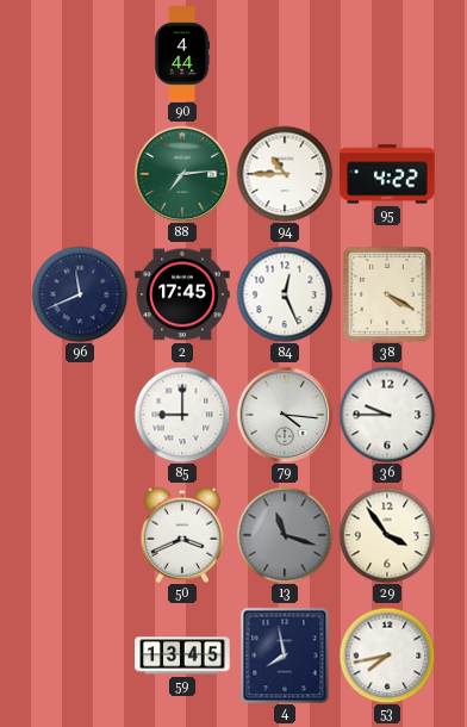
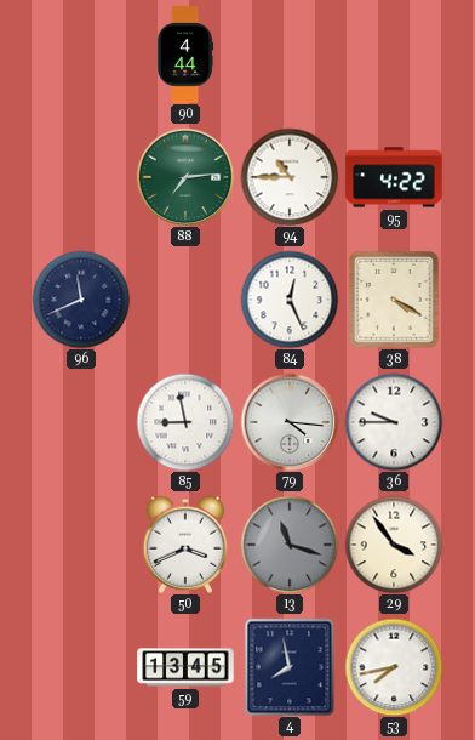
2: 17:45 -> none
85: 9:00 -> 8:58
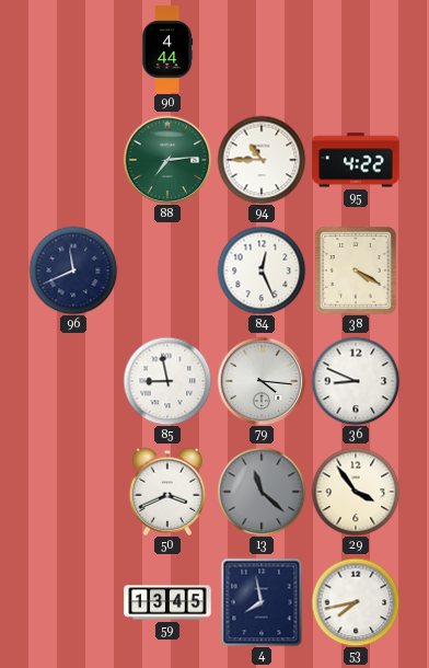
36: 9:45 -> 8:49
13: 11:18 -> 11:22
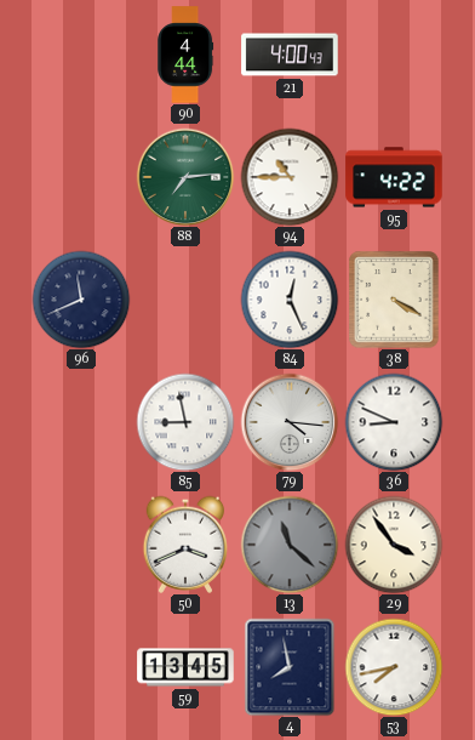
21: none -> 4:00
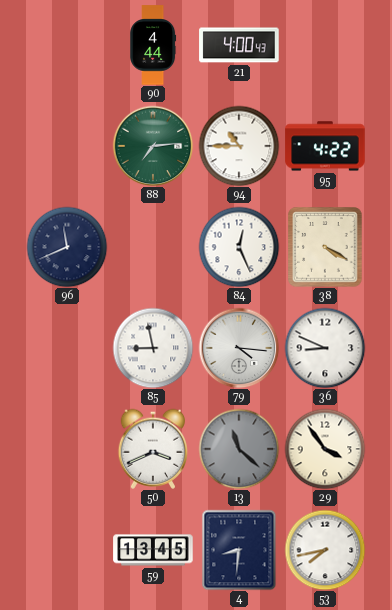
4: 7:58 -> 8:31
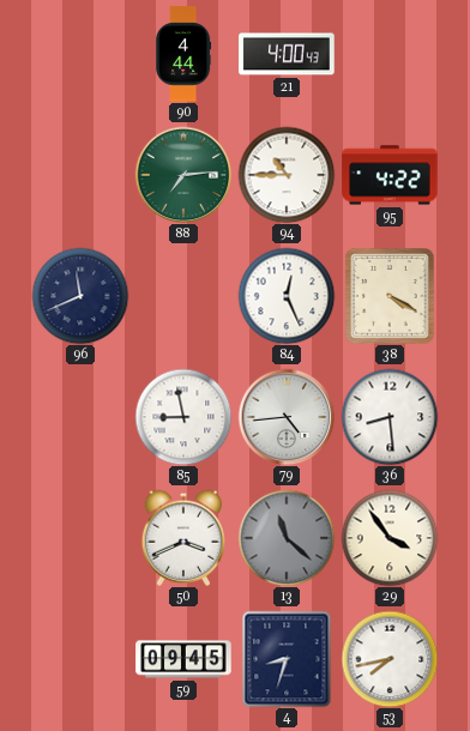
79: 4:16 -> 4:44
36: 8:49 -> 8:29
59: 13:45 -> 09:45
4: 8:31 -> 8:33
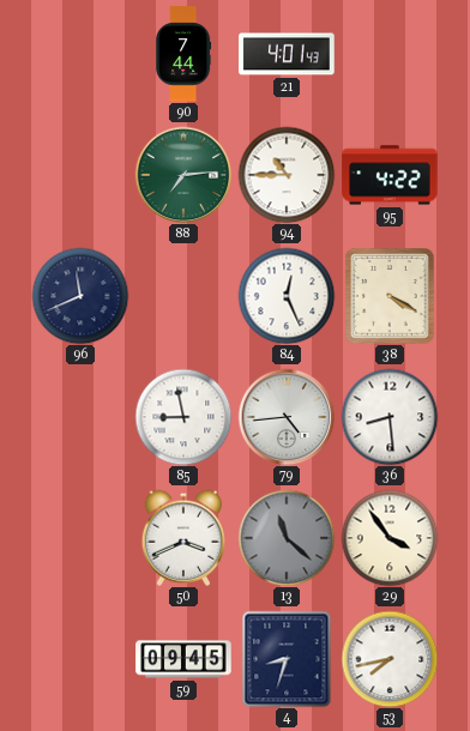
90: 4:44 -> 7:44
21: 4:00 -> 4:01
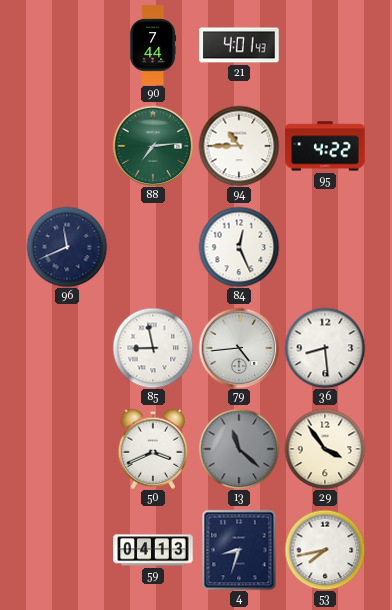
38: 4:20 -> none
59: 09:45 -> 04:13
